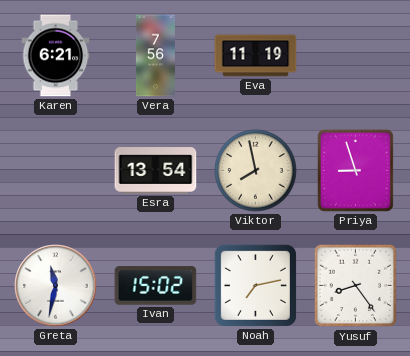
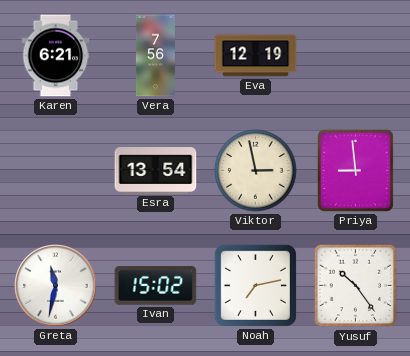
Eva: 11:19 -> 12:19
Viktor: 7:58 -> 2:58
Priya: 8:57 -> 8:59
Yusuf: 8:24 -> 10:24
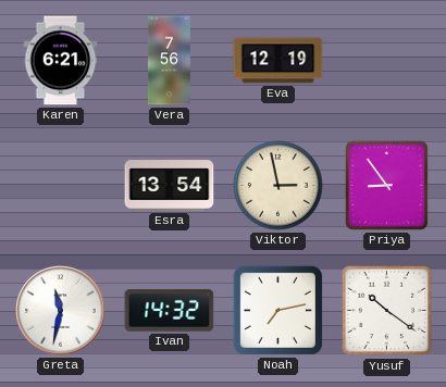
Priya: 8:59 -> 8:54
Ivan: 15:02 -> 14:32
Yusuf: 10:24 -> 10:21
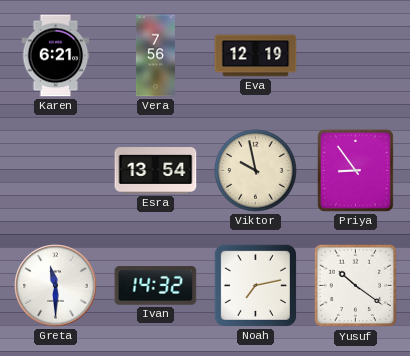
Viktor: 2:58 -> 9:58
Greta: 11:32 -> 11:30
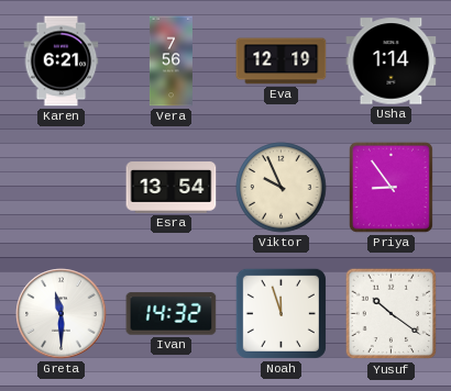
Usha: none -> 1:14
Viktor: 9:58 -> 9:56
Noah: 7:13 -> 11:57
